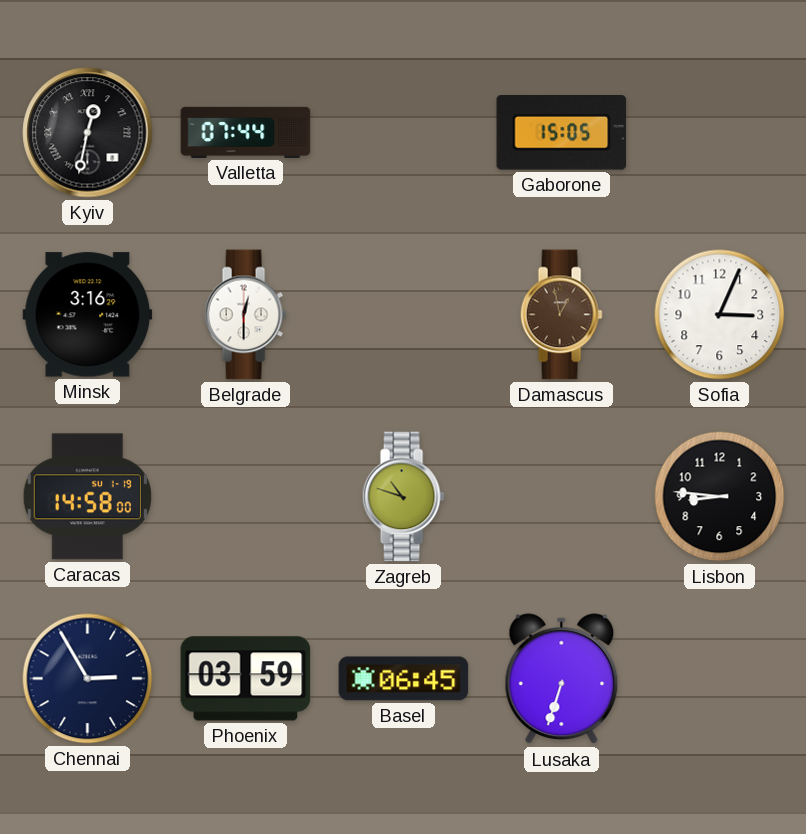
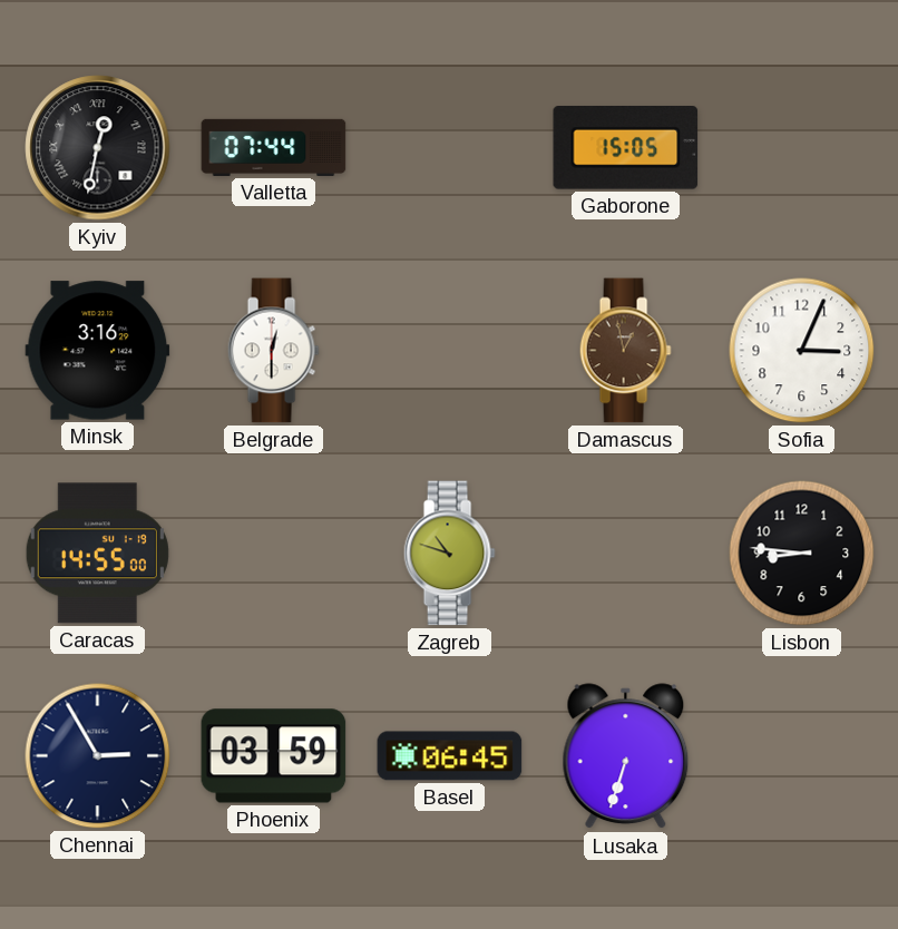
Caracas: 14:58 -> 14:55
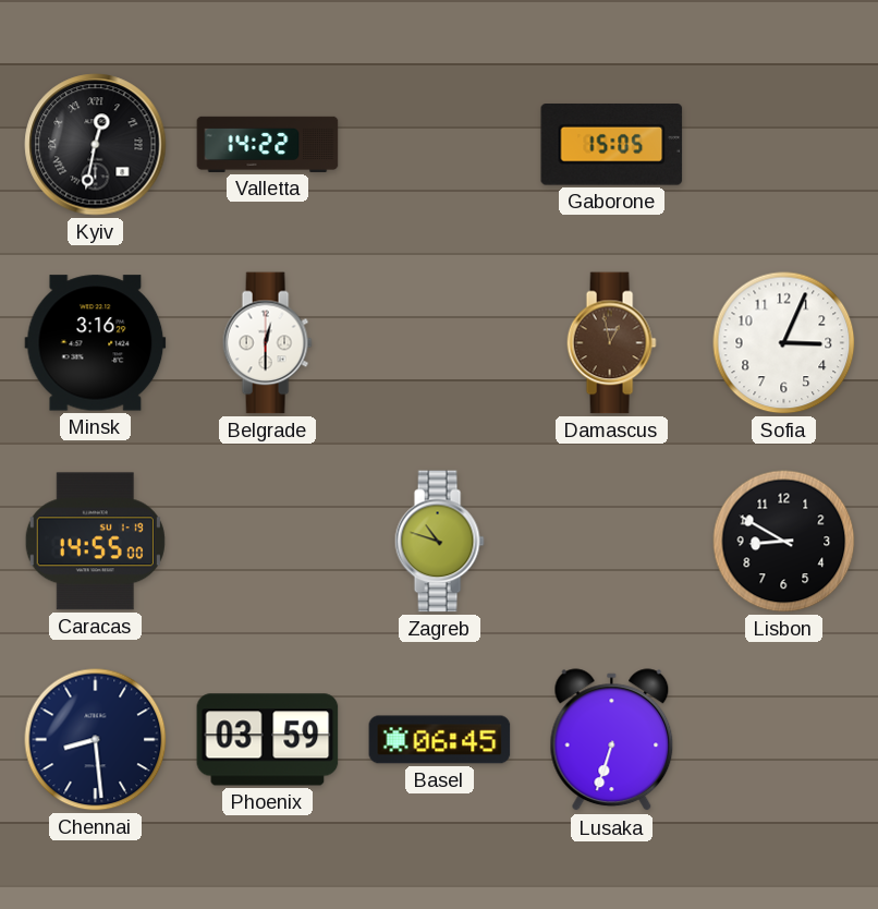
Valletta: 07:44 -> 14:22
Lisbon: 8:46 -> 8:50
Chennai: 2:55 -> 8:29
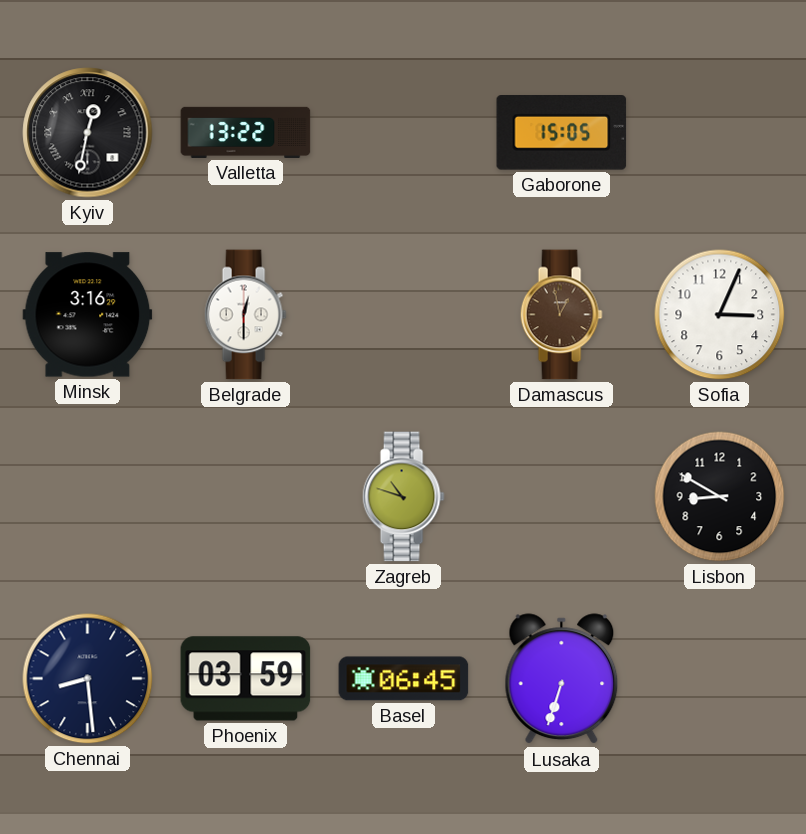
Valletta: 14:22 -> 13:22
Caracas: 14:55 -> none
